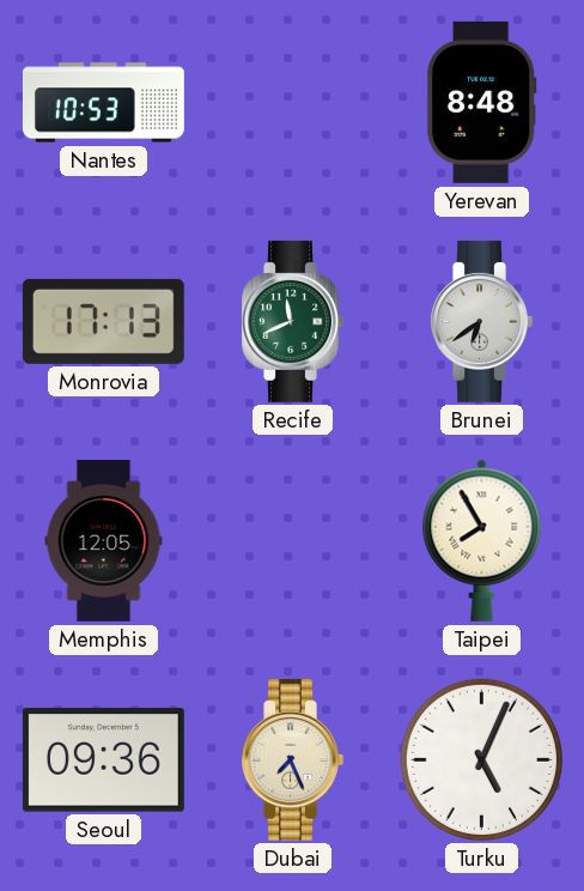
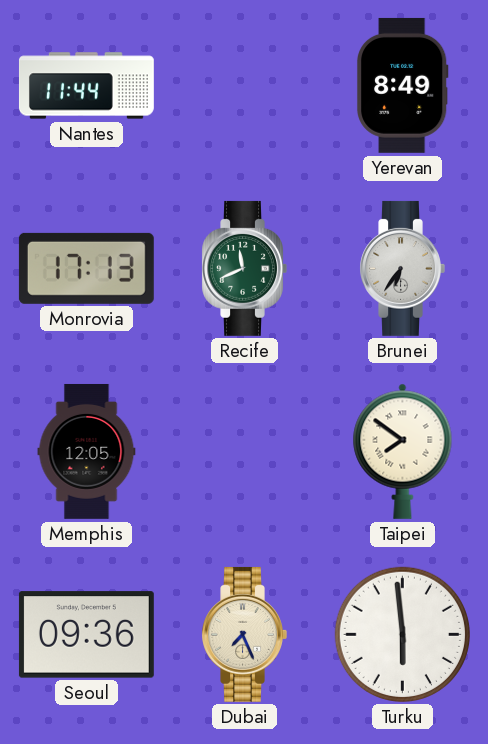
Nantes: 10:53 -> 11:44
Yerevan: 8:48 -> 8:49
Brunei: 6:39 -> 6:36
Taipei: 7:55 -> 7:51
Turku: 5:04 -> 5:59
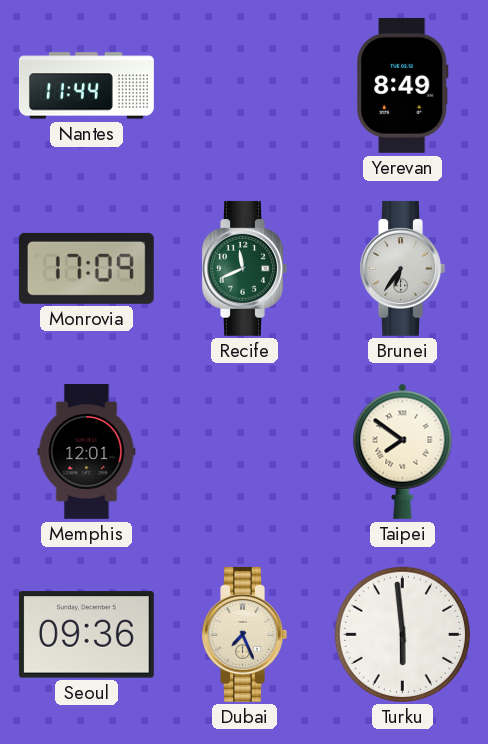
Monrovia: 17:13 -> 17:09
Memphis: 12:05 -> 12:01
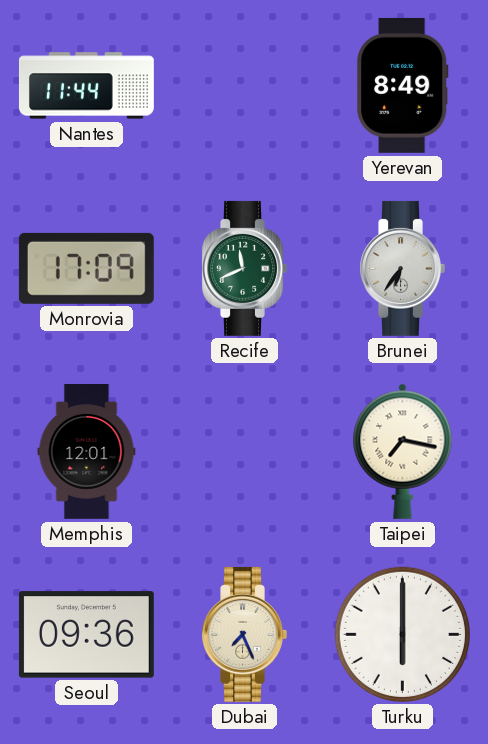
Taipei: 7:51 -> 7:17
Turku: 5:59 -> 6:00
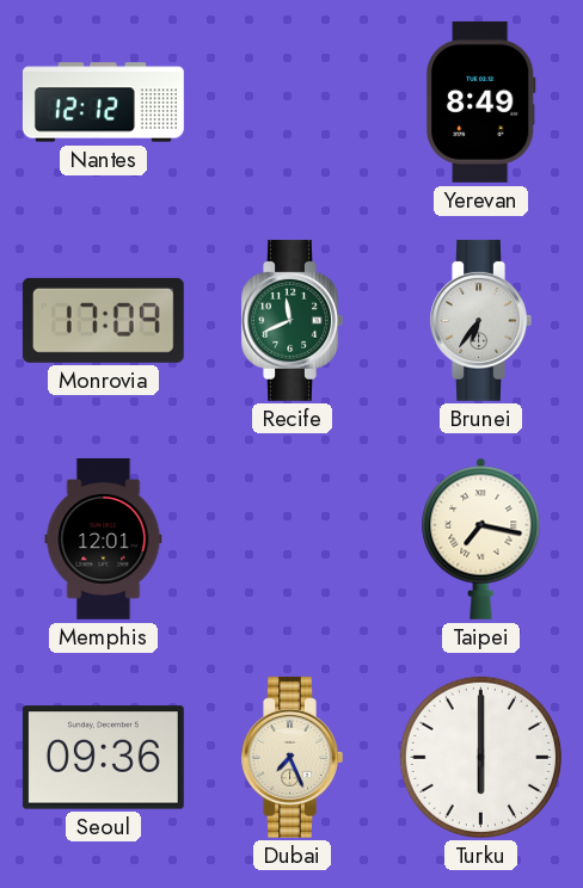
Nantes: 11:44 -> 12:12
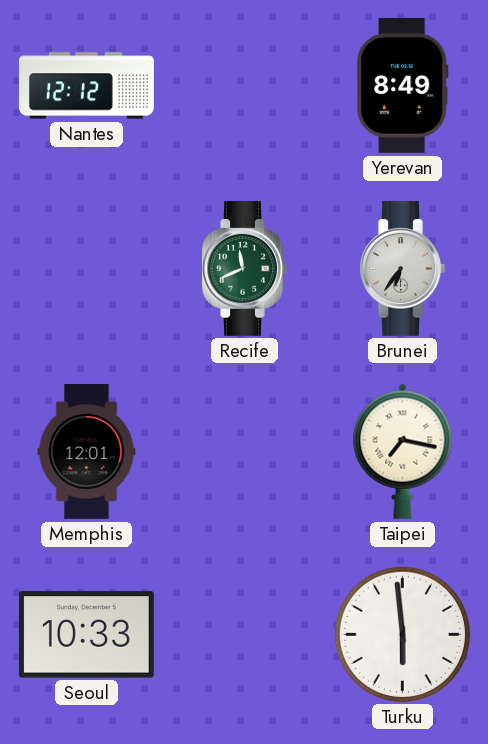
Monrovia: 17:09 -> none
Seoul: 09:36 -> 10:33
Dubai: 7:26 -> none
Turku: 6:00 -> 5:59
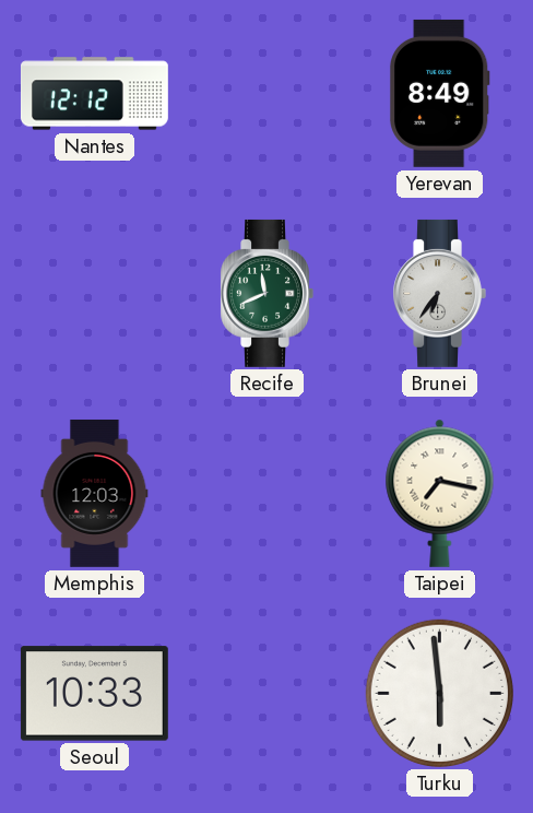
Memphis: 12:01 -> 12:03
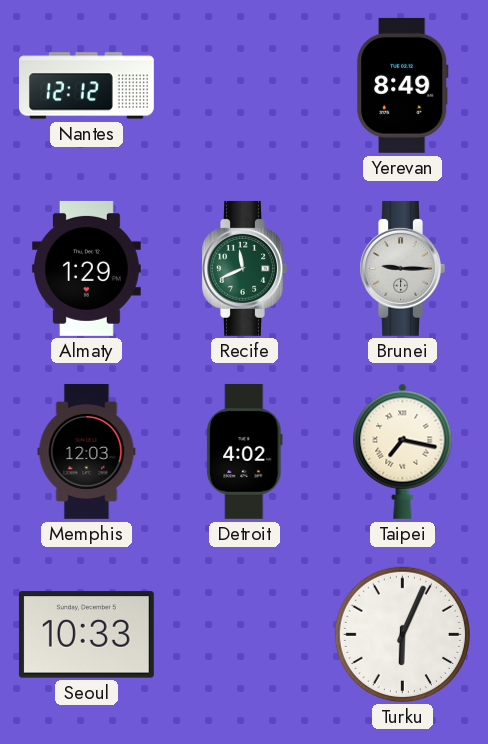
Almaty: none -> 1:29
Brunei: 6:36 -> 9:15
Detroit: none -> 4:02
Turku: 5:59 -> 6:04
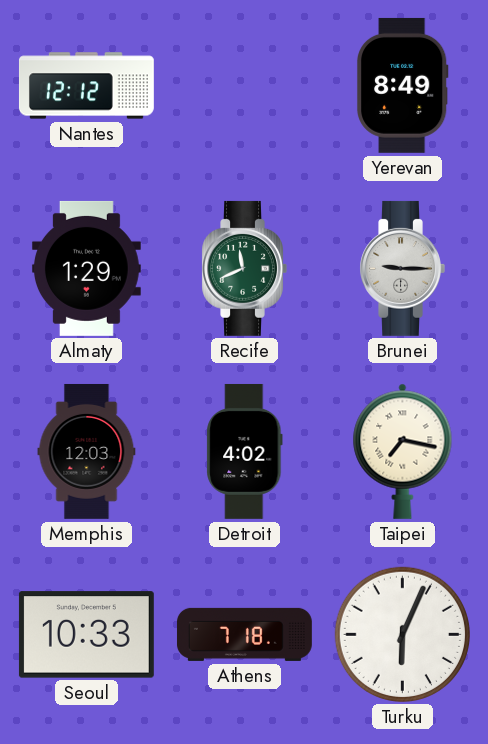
Athens: none -> 7:18
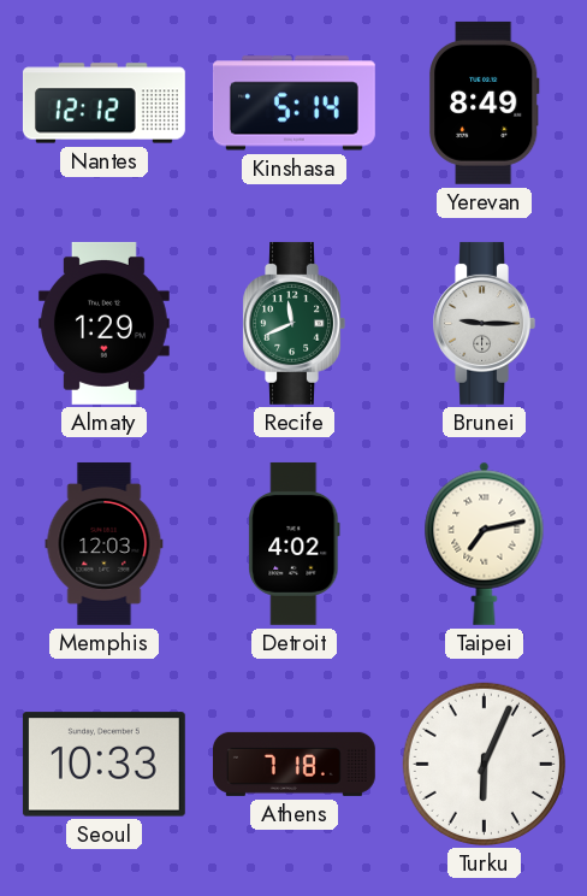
Kinshasa: none -> 5:14
Taipei: 7:17 -> 7:13
